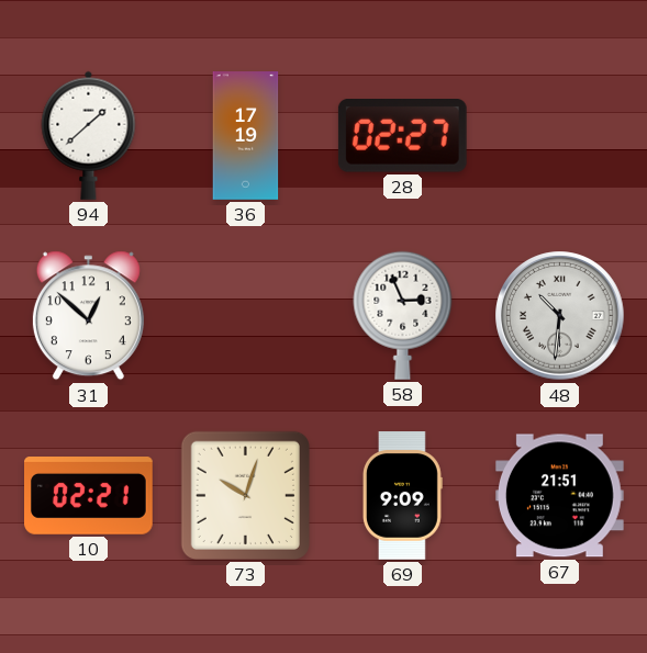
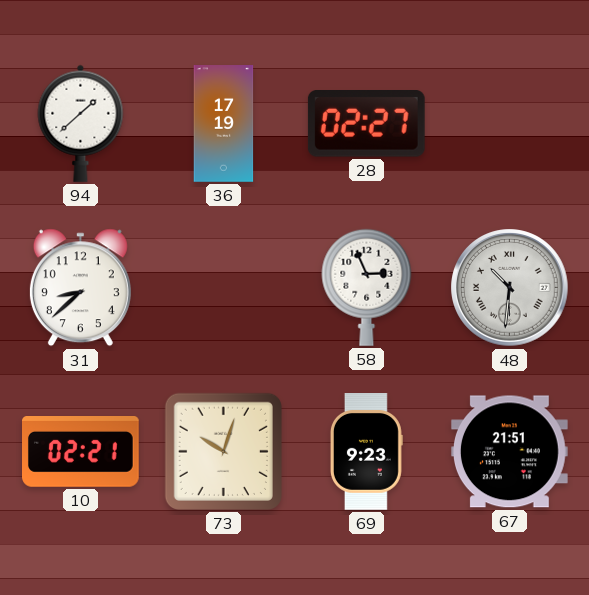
31: 12:52 -> 8:38
69: 9:09 -> 9:23
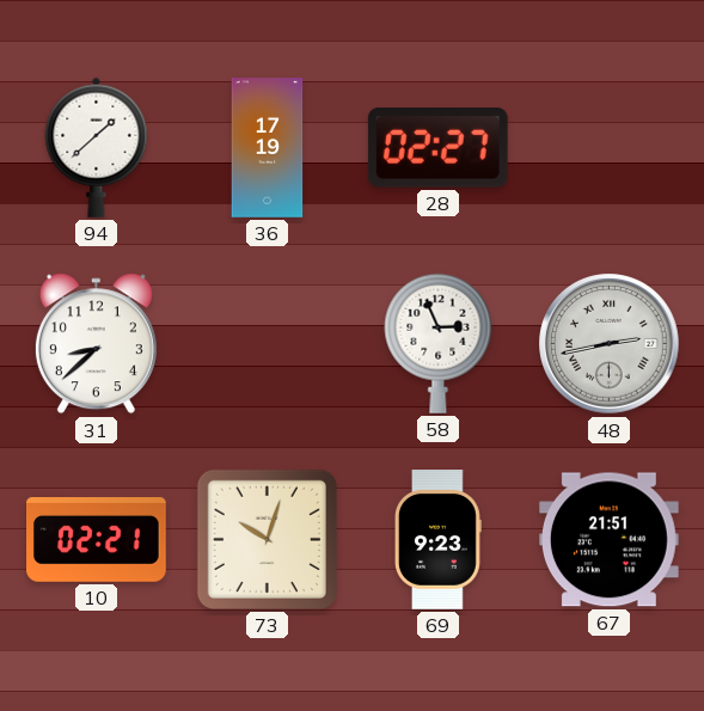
48: 10:31 -> 2:43
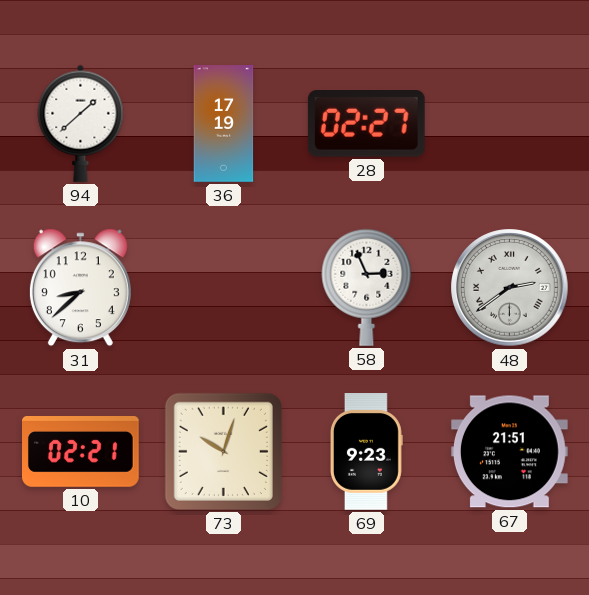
48: 2:43 -> 2:39
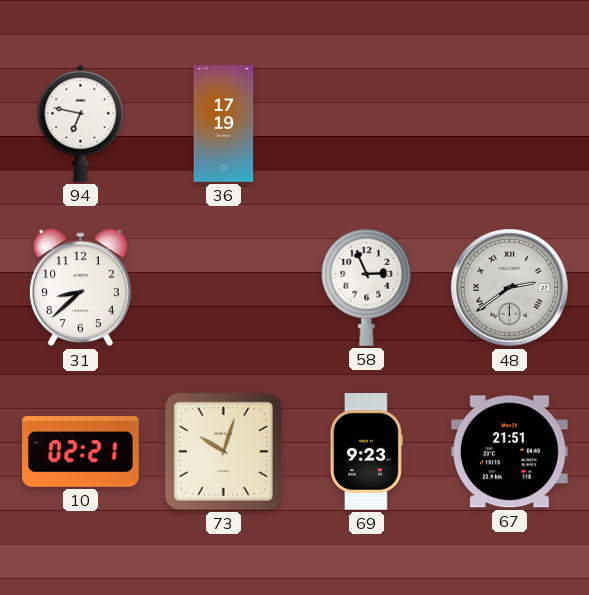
94: 1:38 -> 6:47
28: 02:27 -> none
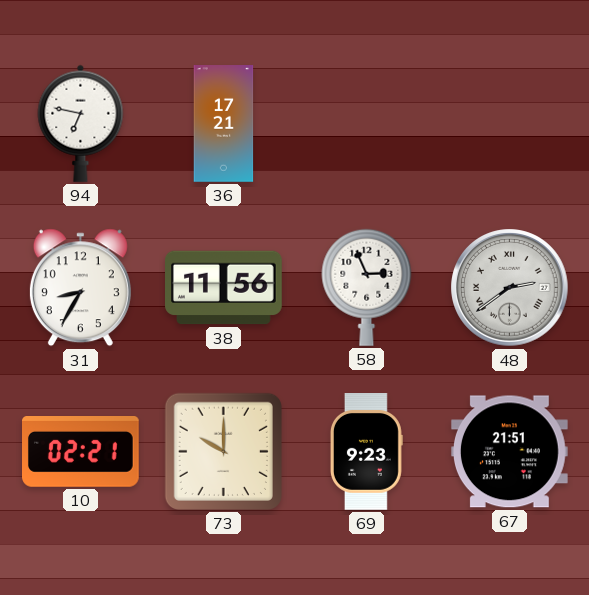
36: 17:19 -> 17:21
31: 8:38 -> 8:35
38: none -> 11:56
73: 10:03 -> 10:00
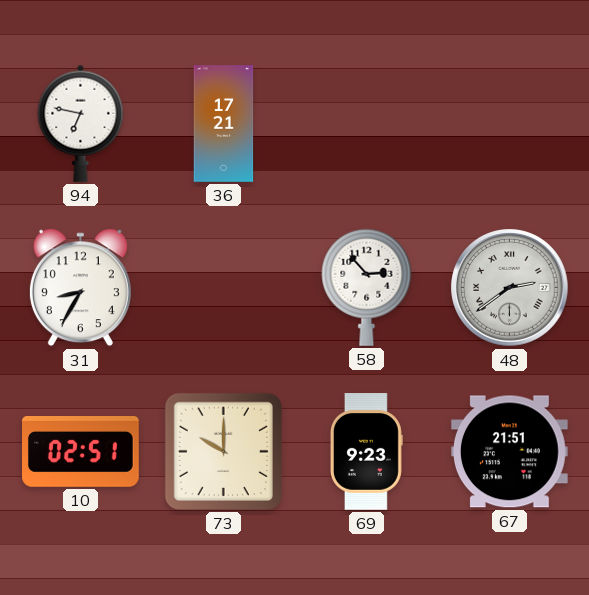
38: 11:56 -> none
58: 2:56 -> 2:53
10: 02:21 -> 02:51
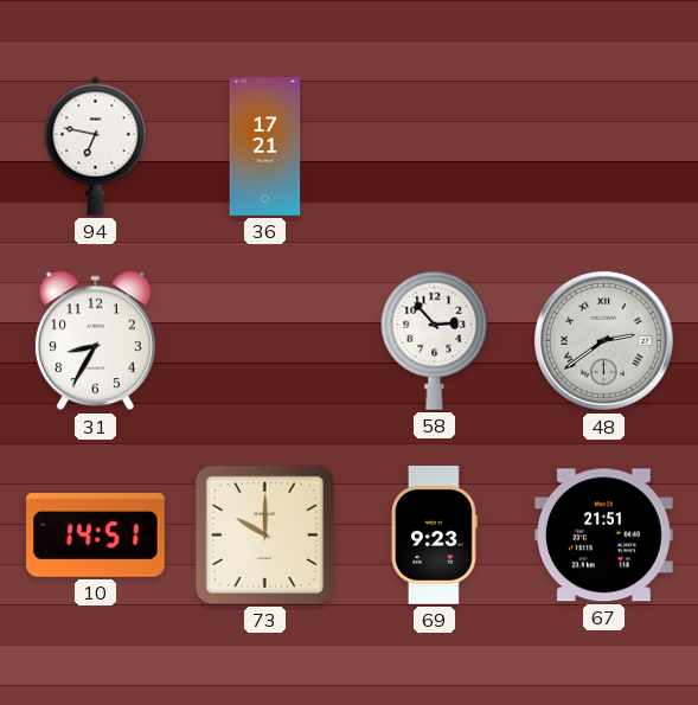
10: 02:51 -> 14:51
